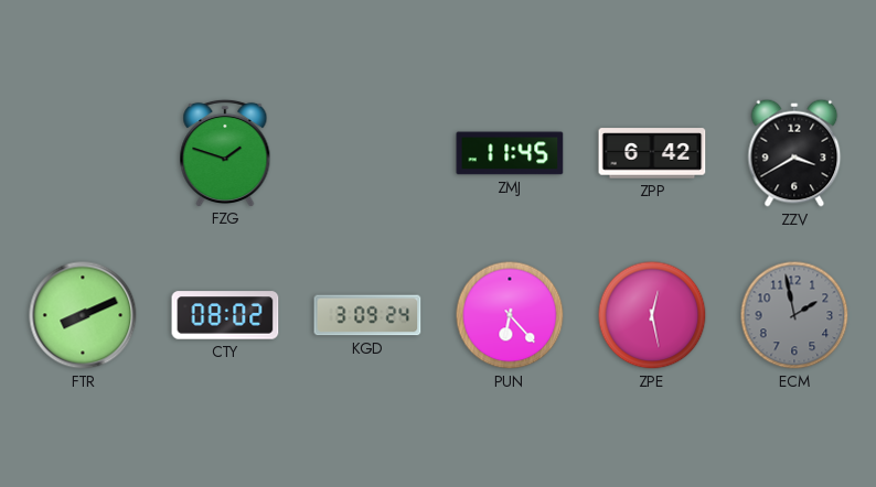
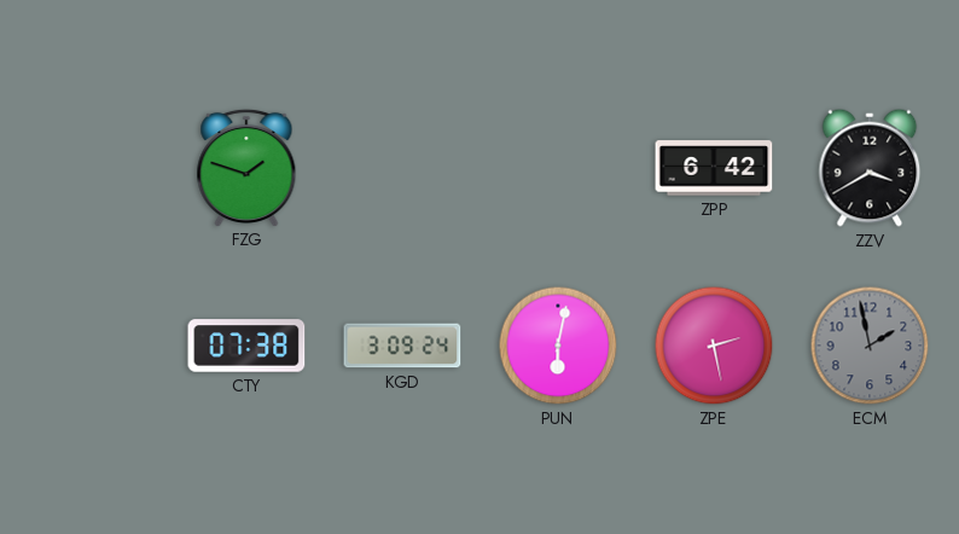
ZMJ: 11:45 -> none
FTR: 8:11 -> none
CTY: 08:02 -> 07:38
PUN: 6:23 -> 6:02
ZPE: 12:28 -> 2:28
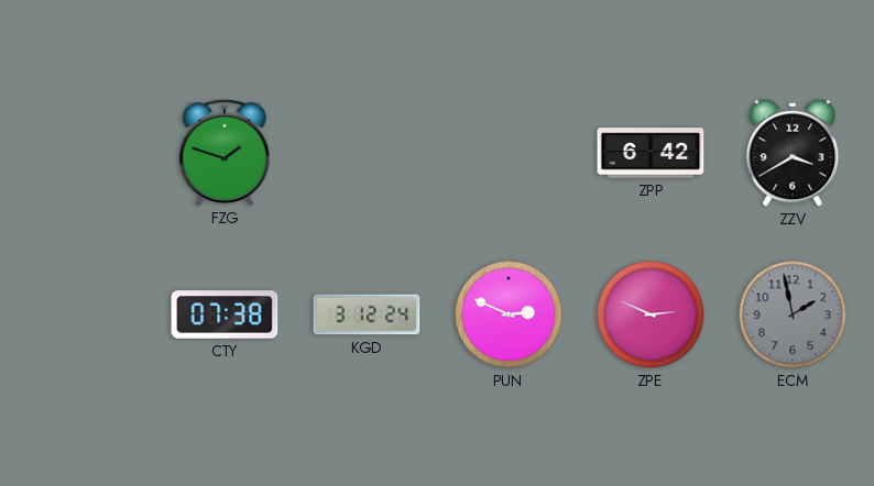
KGD: 3:09 -> 3:12
PUN: 6:02 -> 2:49
ZPE: 2:28 -> 2:49
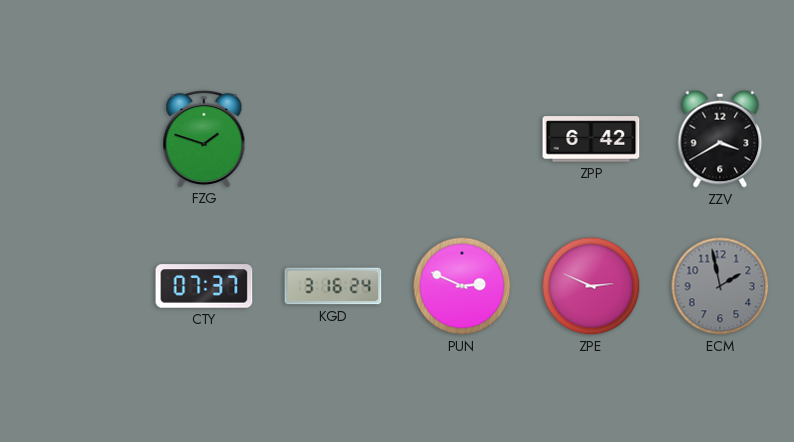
CTY: 07:38 -> 07:37
KGD: 3:12 -> 3:16
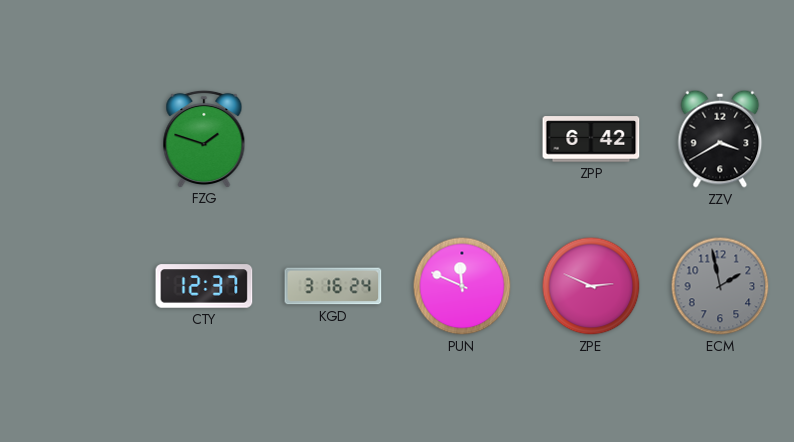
CTY: 07:37 -> 12:37
PUN: 2:49 -> 11:49
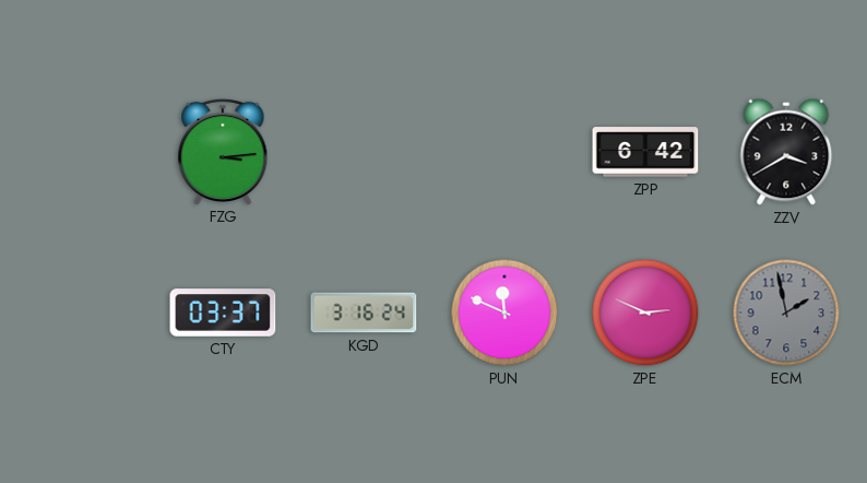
FZG: 1:48 -> 3:14
CTY: 12:37 -> 03:37
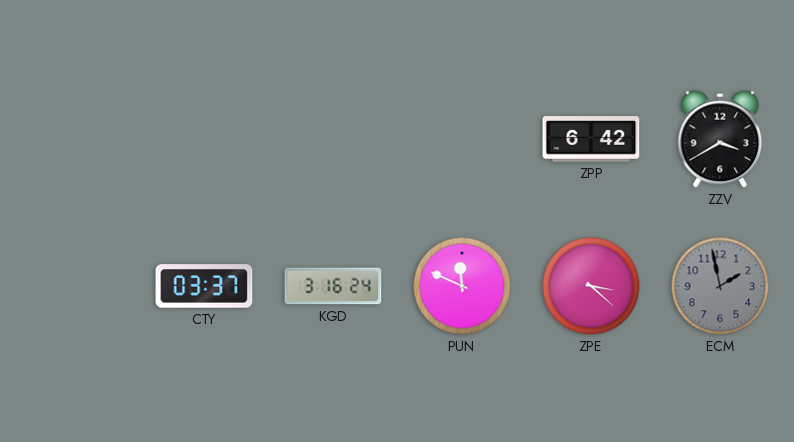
FZG: 3:14 -> none
ZPE: 2:49 -> 3:22
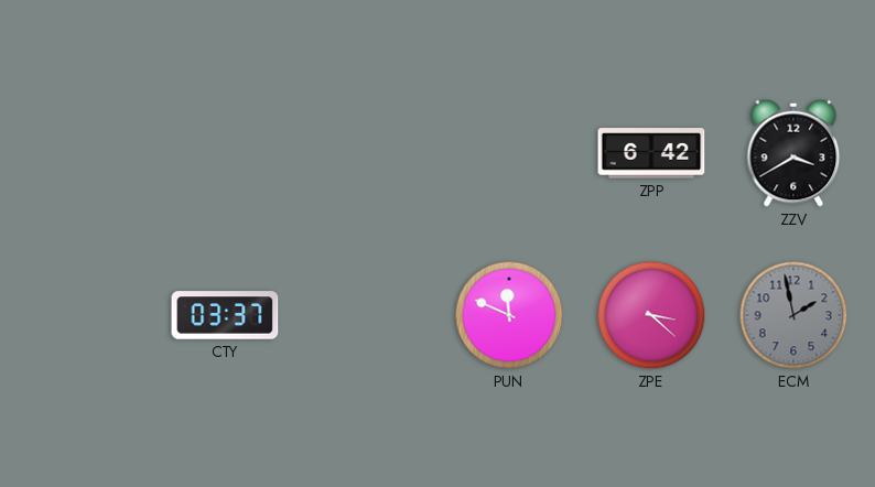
KGD: 3:16 -> none
